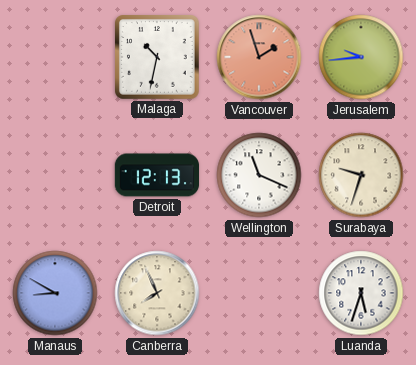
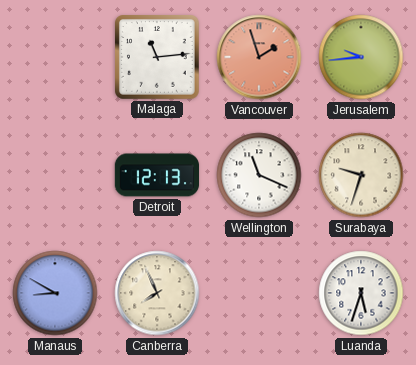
Malaga: 10:32 -> 11:14
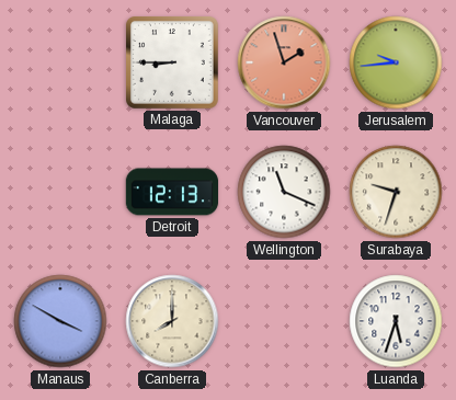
Malaga: 11:14 -> 8:45
Manaus: 8:50 -> 3:50
Canberra: 7:56 -> 8:00
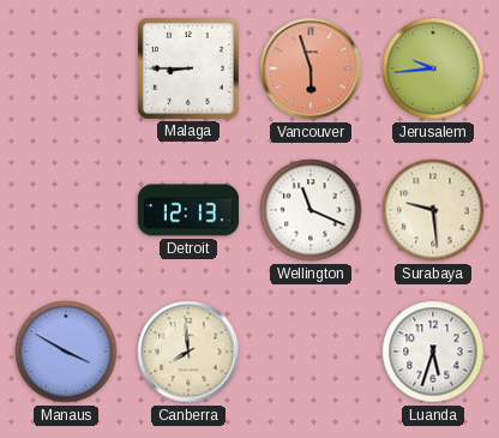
Vancouver: 1:57 -> 5:57
Surabaya: 9:33 -> 9:29
Canberra: 8:00 -> 7:59
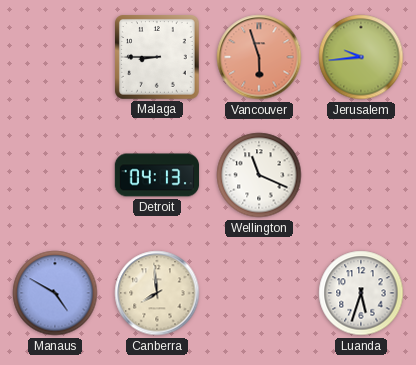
Detroit: 12:13 -> 04:13
Surabaya: 9:29 -> none
Manaus: 3:50 -> 4:50
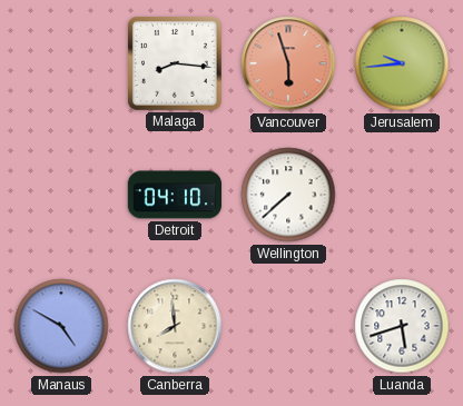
Malaga: 8:45 -> 8:16
Detroit: 04:13 -> 04:10
Wellington: 11:19 -> 7:38
Luanda: 5:33 -> 5:42
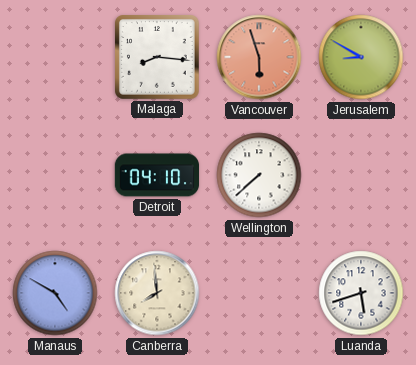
Jerusalem: 9:44 -> 8:50
